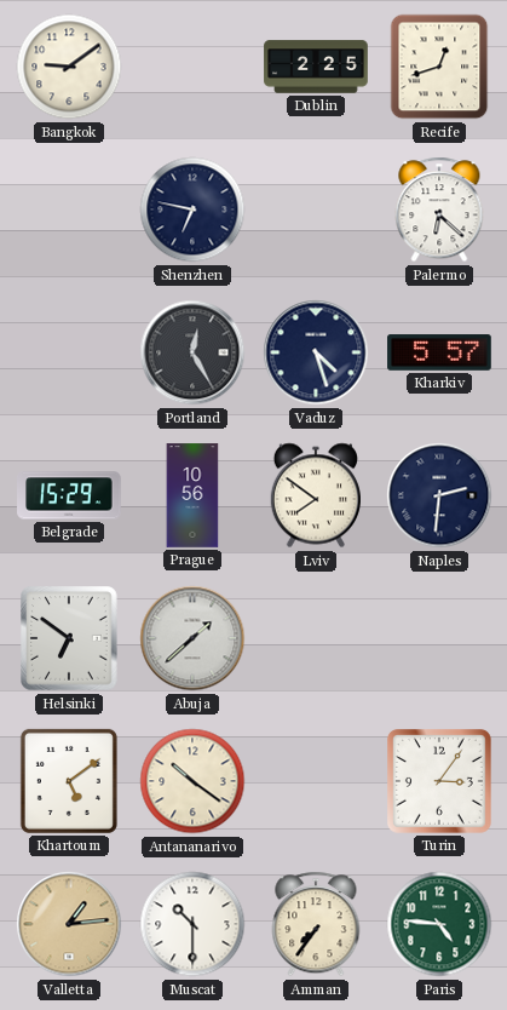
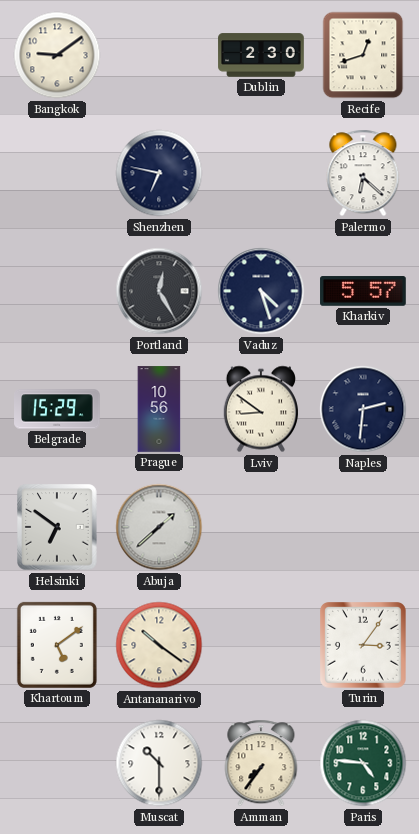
Dublin: 2:25 -> 2:30
Lviv: 7:51 -> 8:51
Valletta: 1:14 -> none
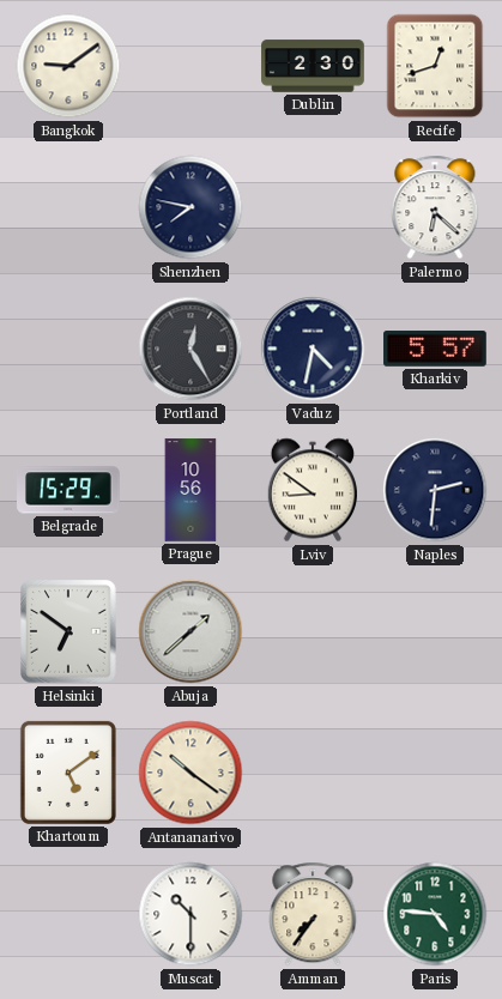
Shenzhen: 6:47 -> 7:47
Vaduz: 4:27 -> 4:32
Turin: 3:06 -> none
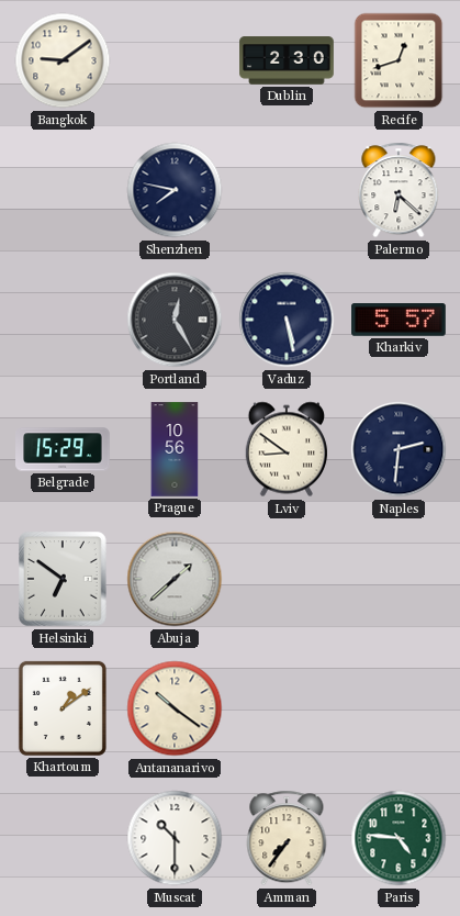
Vaduz: 4:32 -> 5:28
Khartoum: 5:09 -> 1:09
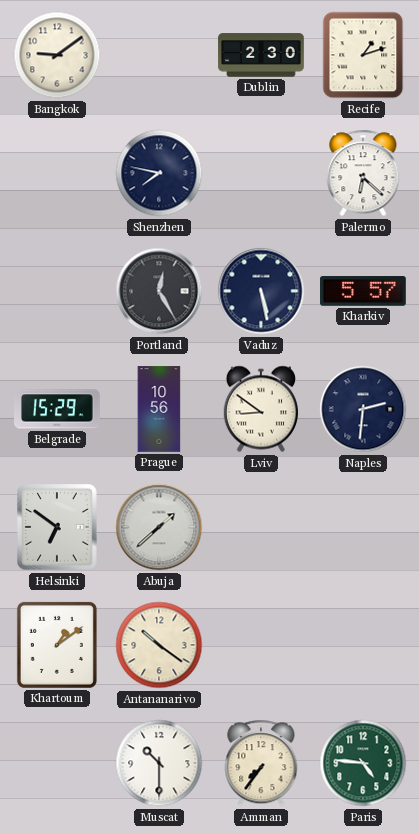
Recife: 12:42 -> 1:12
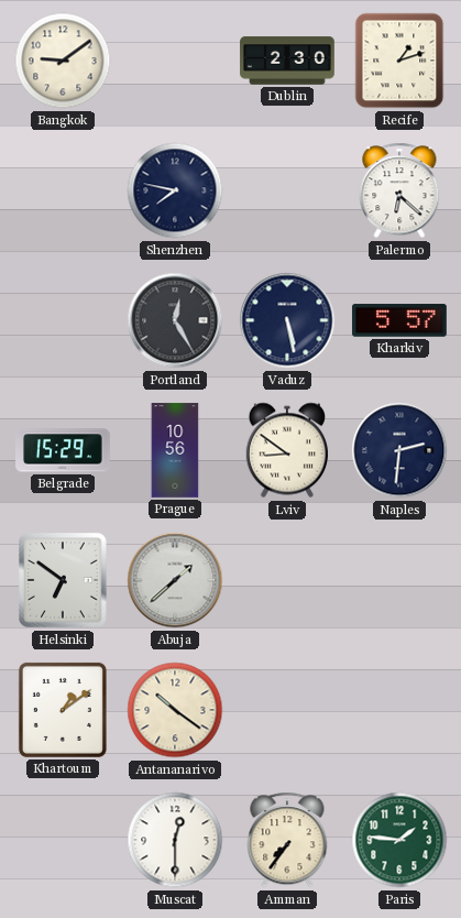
Muscat: 10:30 -> 12:30
Paris: 4:46 -> 1:46
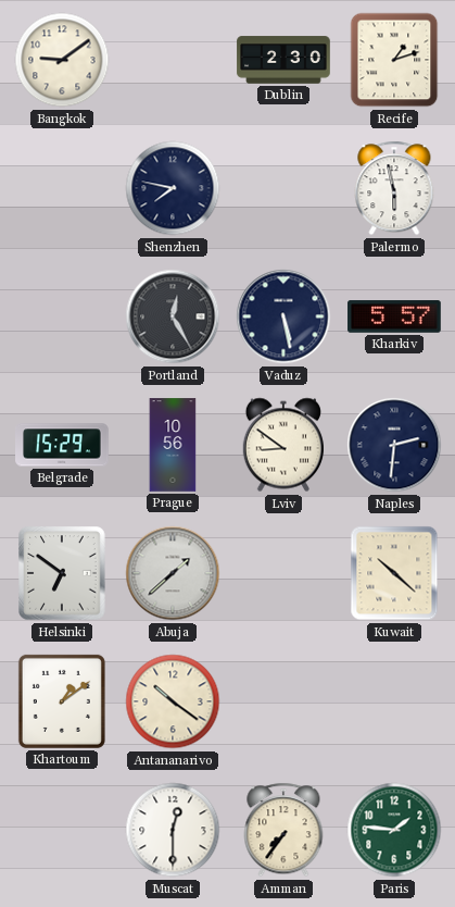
Palermo: 6:22 -> 5:58
Kuwait: none -> 10:22
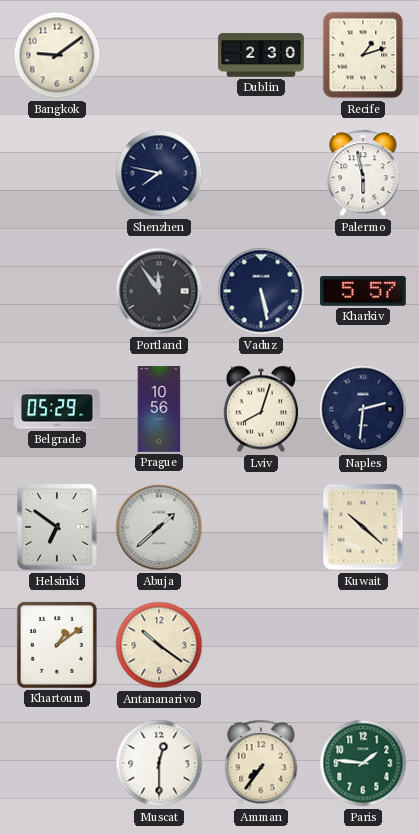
Portland: 12:25 -> 11:54
Belgrade: 15:29 -> 05:29
Lviv: 8:51 -> 8:03
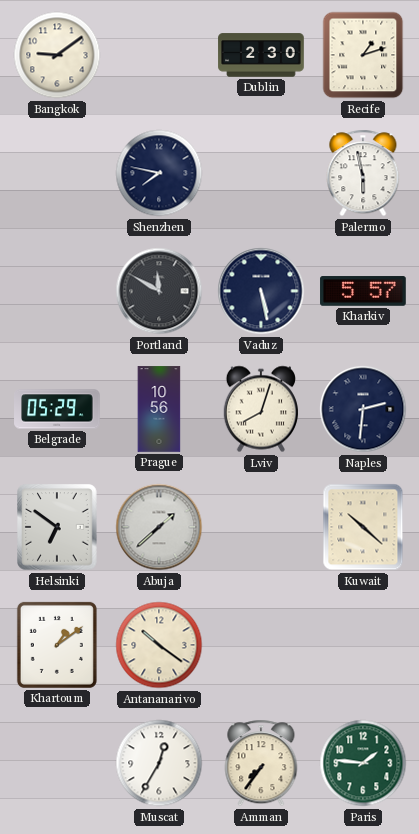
Portland: 11:54 -> 11:50
Muscat: 12:30 -> 12:35
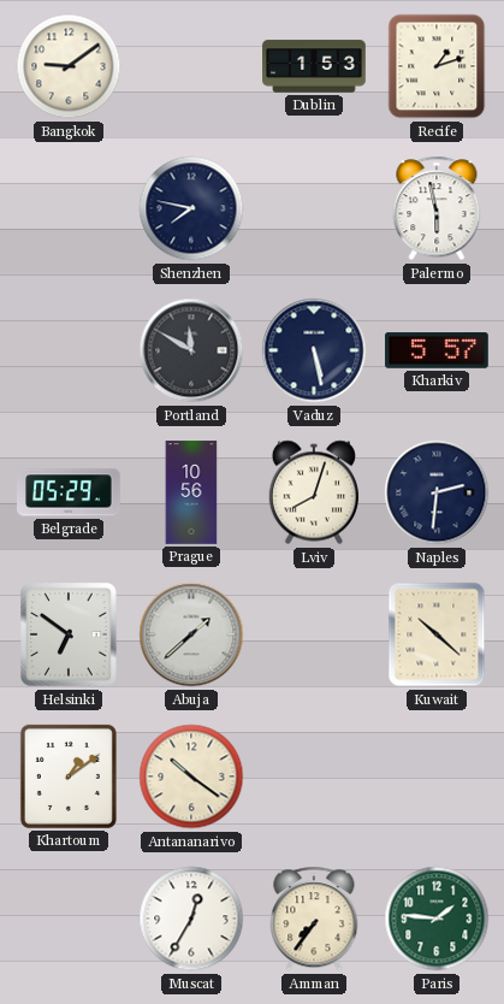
Dublin: 2:30 -> 1:53
